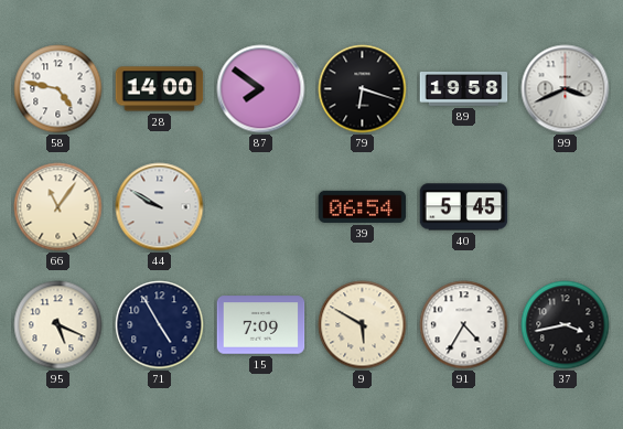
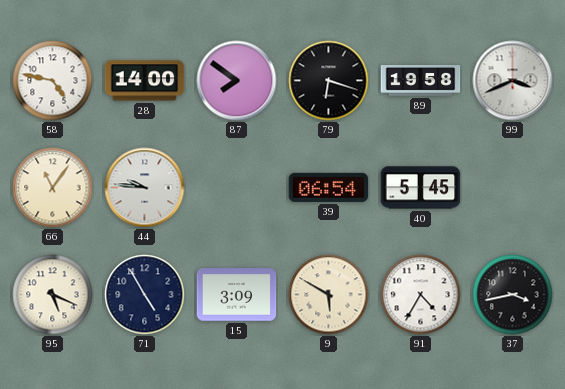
44: 9:50 -> 9:46
15: 7:09 -> 3:09
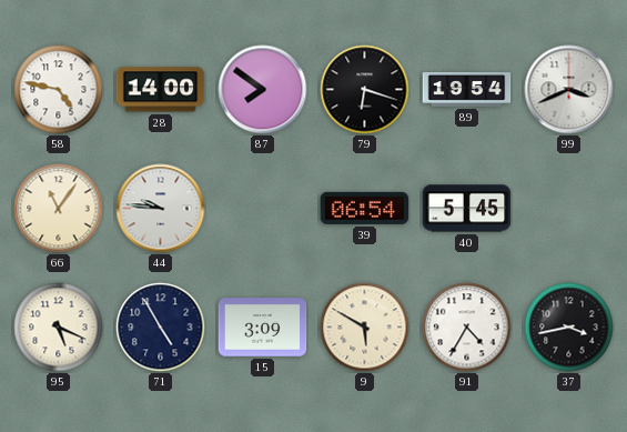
89: 19:58 -> 19:54
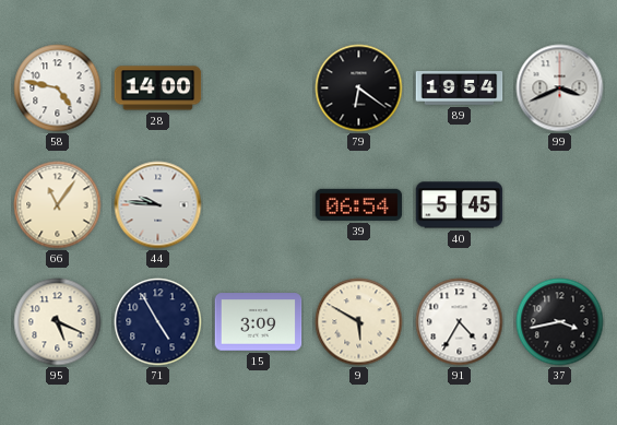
87: 7:51 -> none
79: 6:18 -> 6:21
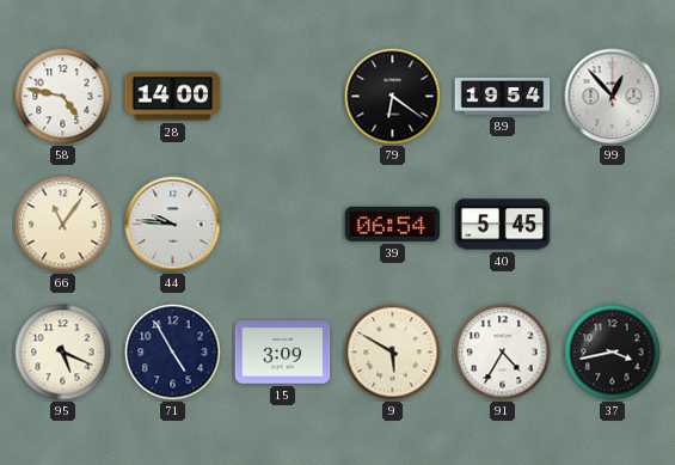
99: 3:41 -> 12:53
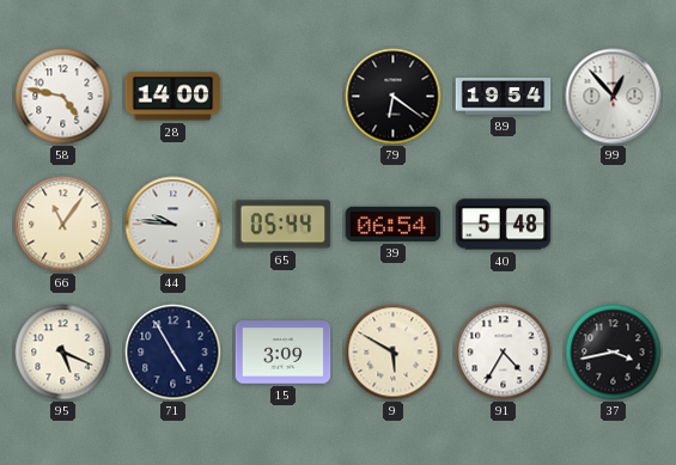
65: none -> 05:44
40: 5:45 -> 5:48
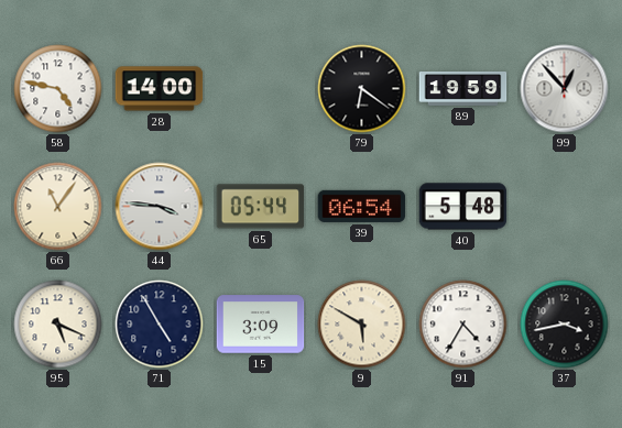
89: 19:54 -> 19:59
44: 9:46 -> 3:46
